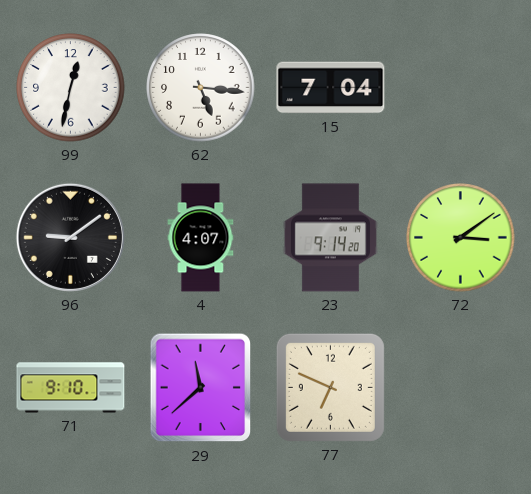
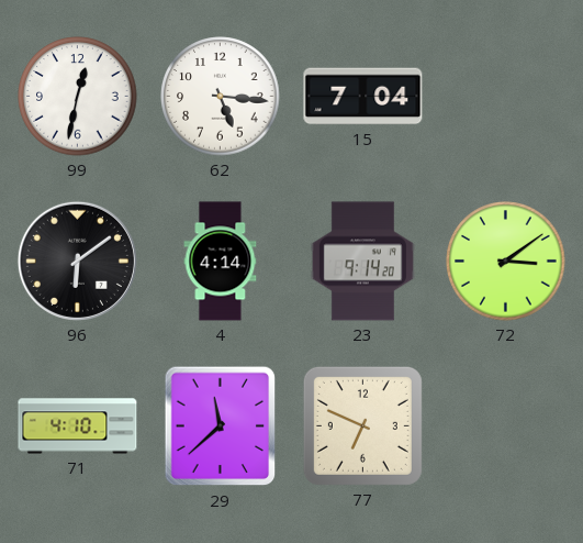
96: 9:09 -> 6:09
4: 4:07 -> 4:14
71: 9:10 -> 4:10
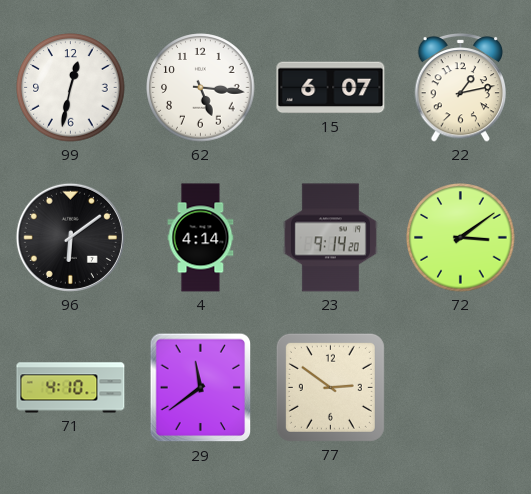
15: 7:04 -> 6:07
22: none -> 1:13
29: 11:38 -> 11:39
77: 6:49 -> 2:51
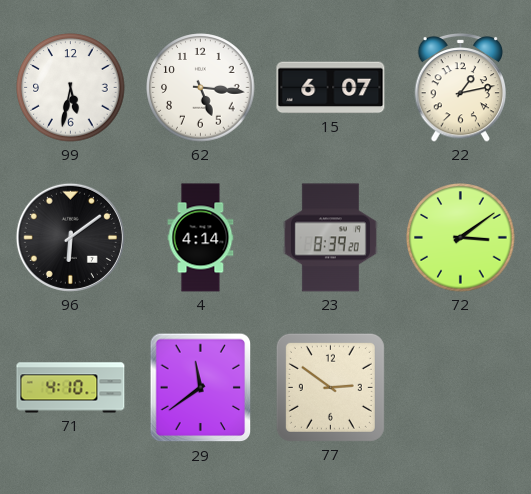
99: 12:32 -> 5:32
23: 9:14 -> 8:39
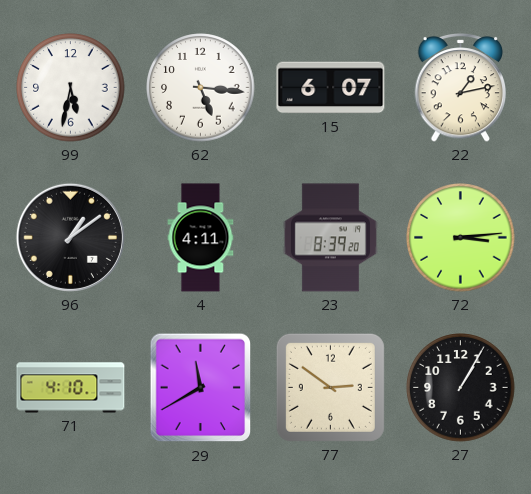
96: 6:09 -> 1:09
4: 4:14 -> 4:11
72: 3:09 -> 3:14
29: 11:39 -> 11:40
27: none -> 1:05
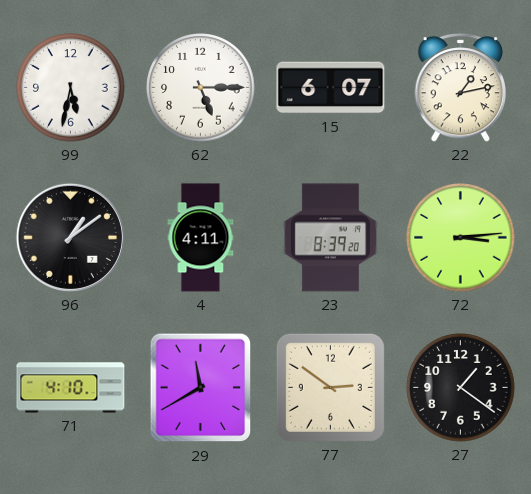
62: 5:16 -> 5:15
27: 1:05 -> 1:21
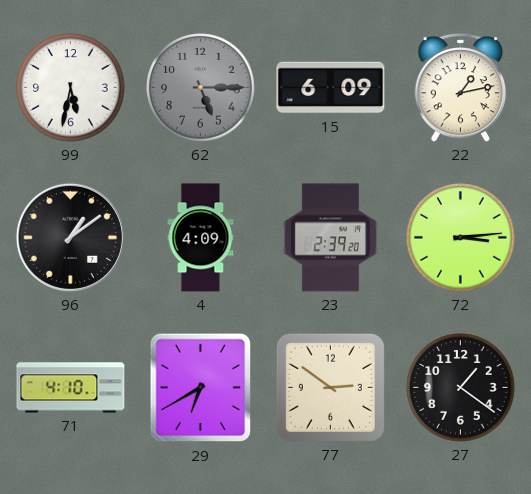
62 dial: white -> grey
15: 6:07 -> 6:09
4: 4:11 -> 4:09
23: 8:39 -> 2:39
29: 11:40 -> 6:40
